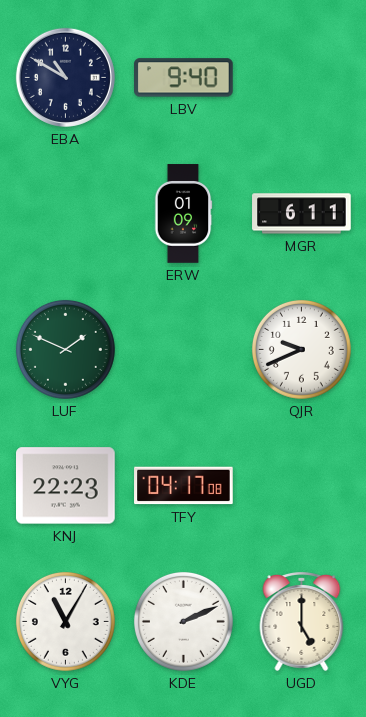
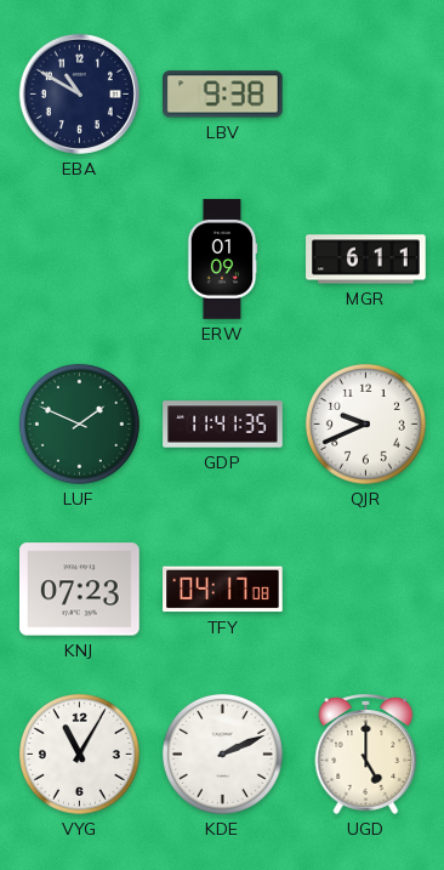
LBV: 9:40 -> 9:38
GDP: none -> 11:41
KNJ: 22:23 -> 07:23
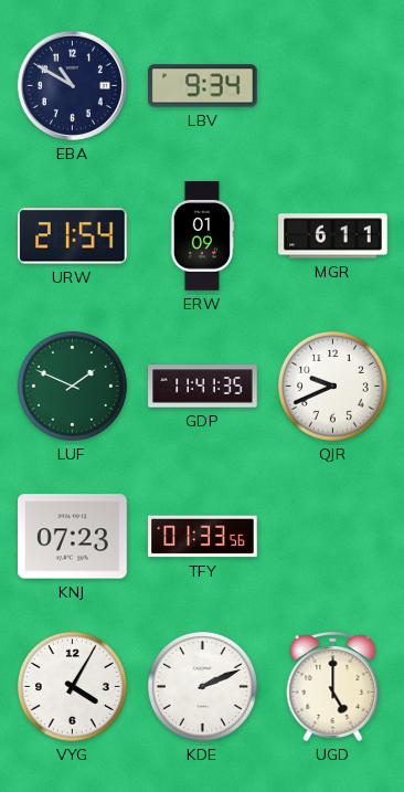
LBV: 9:38 -> 9:34
URW: none -> 21:54
TFY: 04:17 -> 01:33
VYG: 11:05 -> 4:05
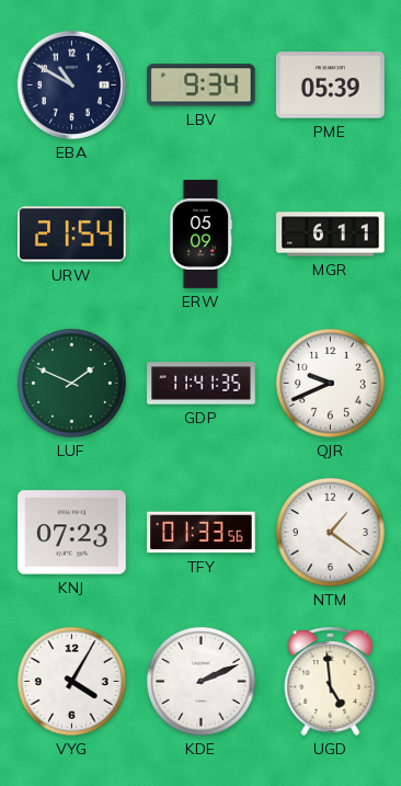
PME: none -> 05:39
ERW: 01:09 -> 05:09
NTM: none -> 1:21
UGD: 5:00 -> 4:59
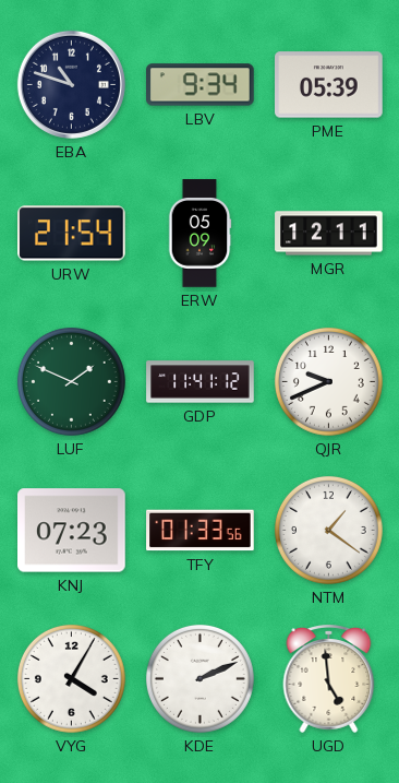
EBA: 10:50 -> 10:48
MGR: 6:11 -> 12:11
GDP: 11:41:35 -> 11:41:12
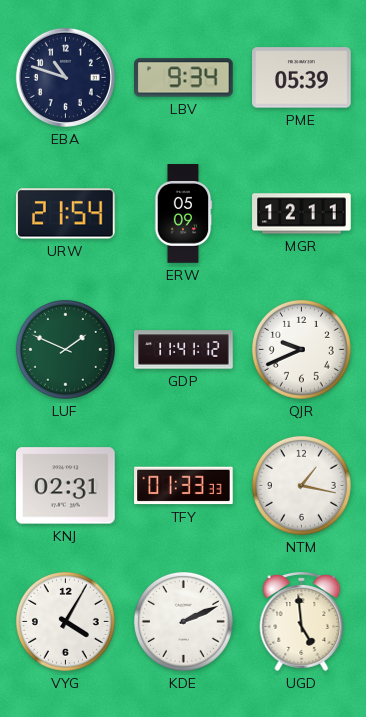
KNJ: 07:23 -> 02:31
TFY: 01:33:56 -> 01:33:33
NTM: 1:21 -> 1:17
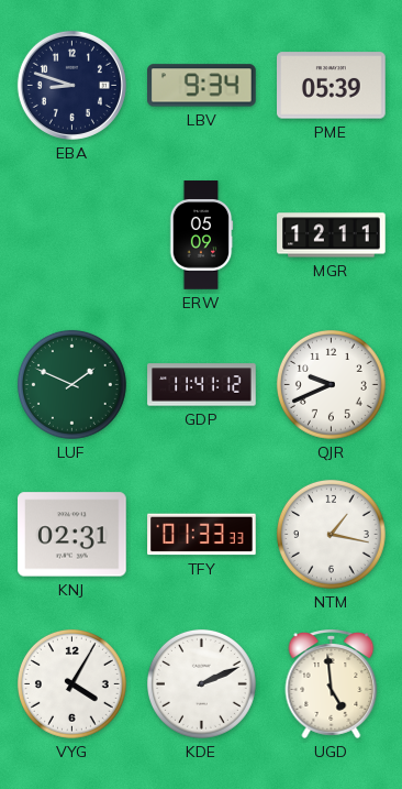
EBA: 10:48 -> 8:48
URW: 21:54 -> none
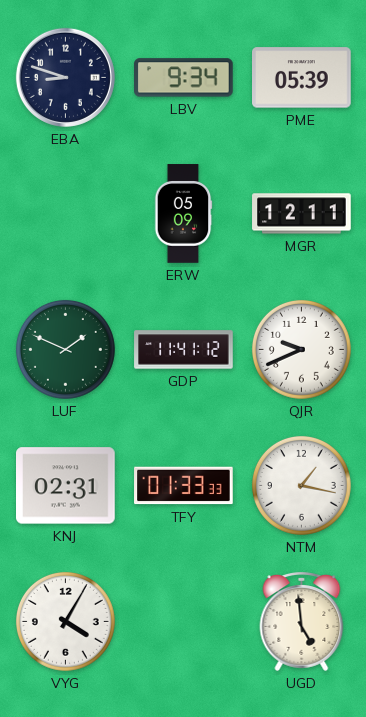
KDE: 2:11 -> none
